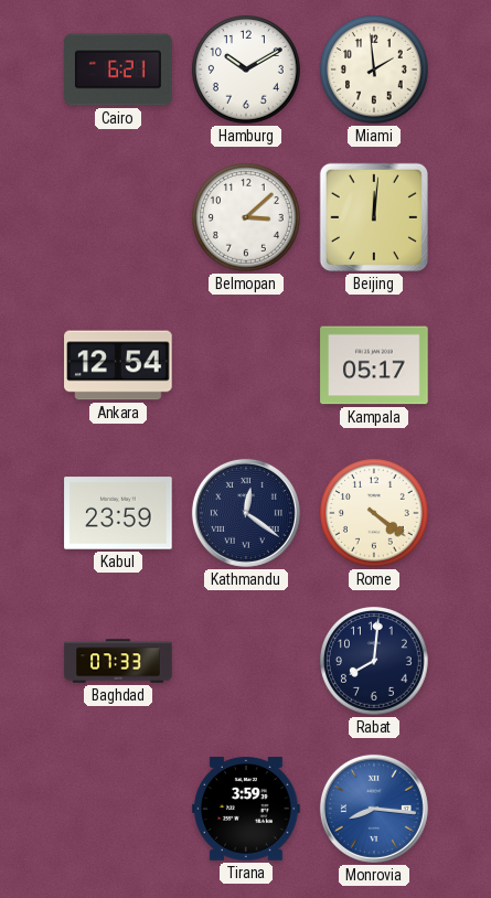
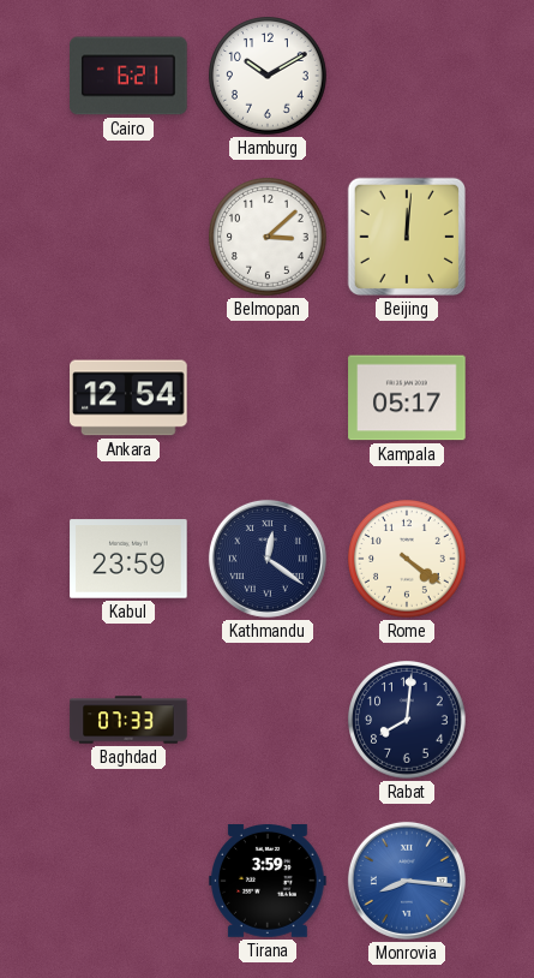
Miami: 1:59 -> none
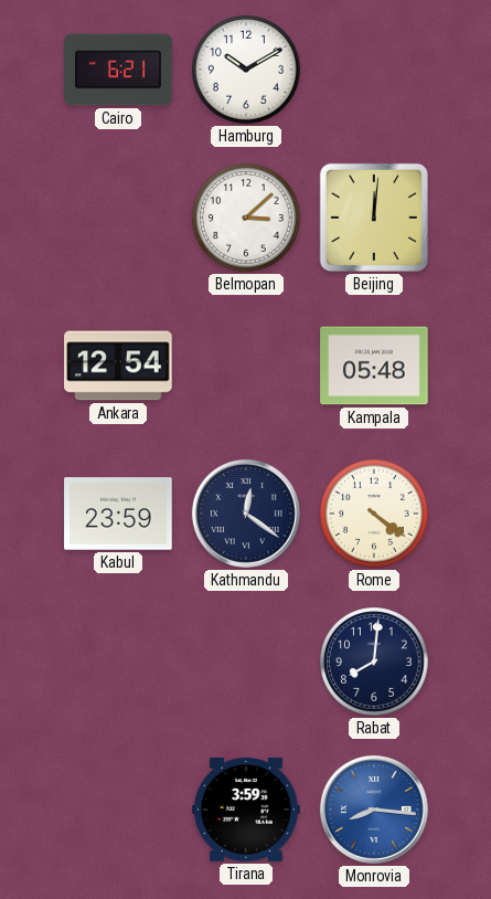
Kampala: 05:17 -> 05:48
Baghdad: 07:33 -> none
